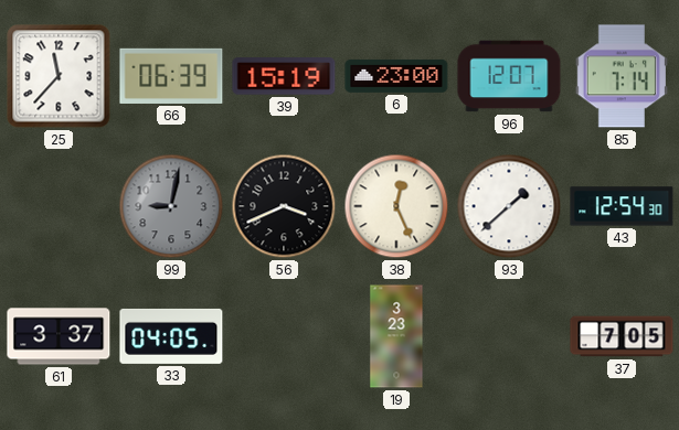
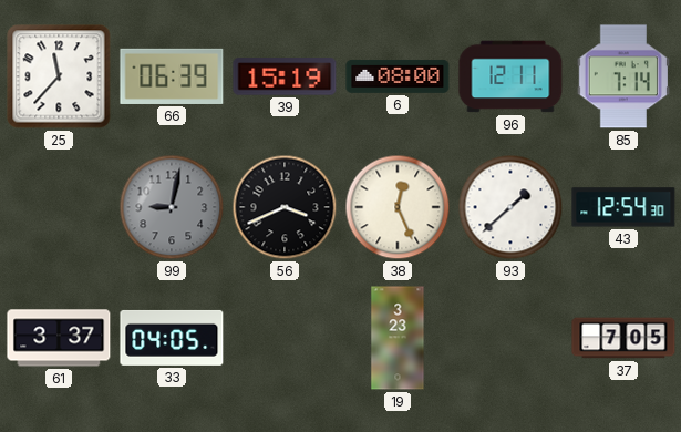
6: 23:00 -> 08:00
96: 12:07 -> 12:11
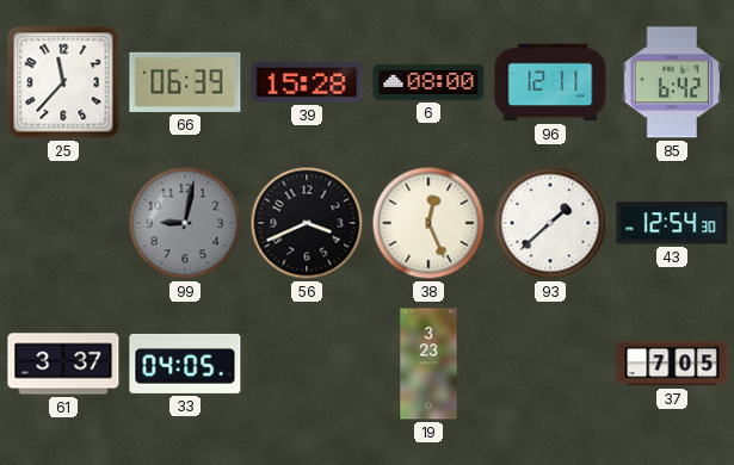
39: 15:19 -> 15:28
85: 7:14 -> 6:42
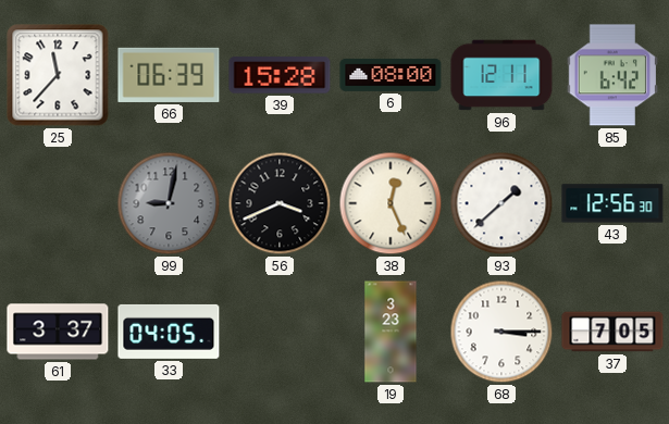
43: 12:54 -> 12:56
68: none -> 3:15
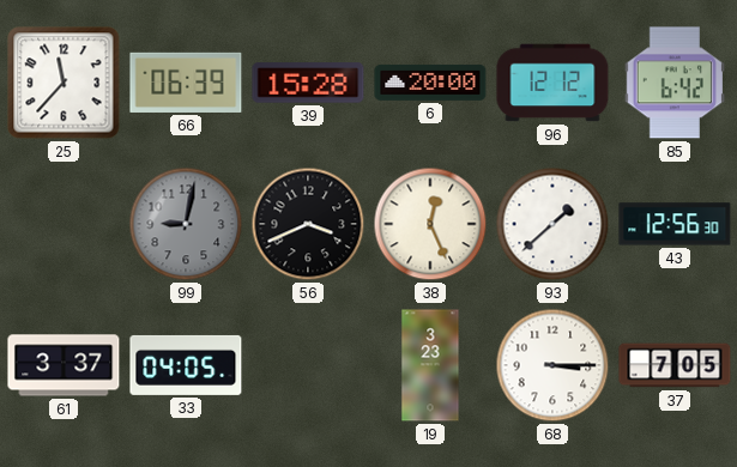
6: 08:00 -> 20:00
96: 12:11 -> 12:12
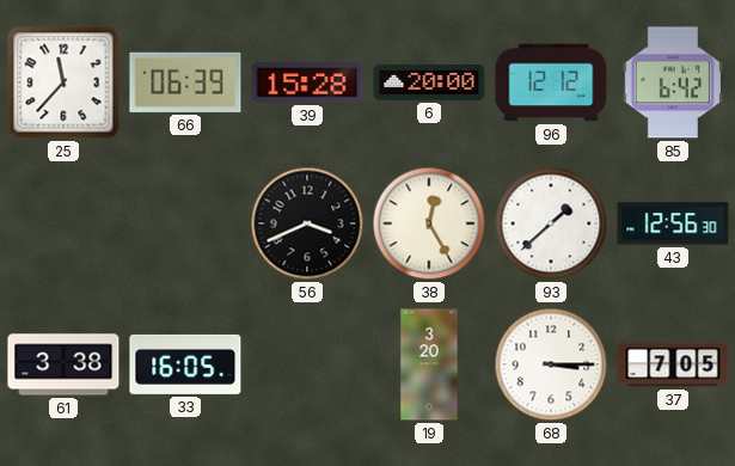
99: 9:02 -> none
38: 12:26 -> 12:25
61: 3:37 -> 3:38
33: 04:05 -> 16:05
19: 3:23 -> 3:20
